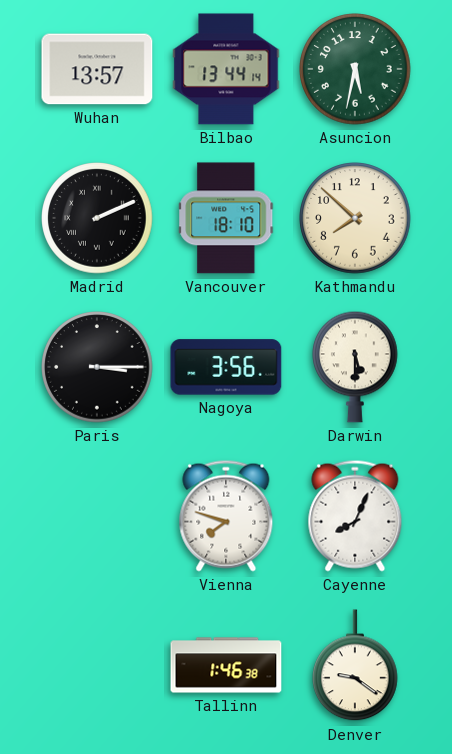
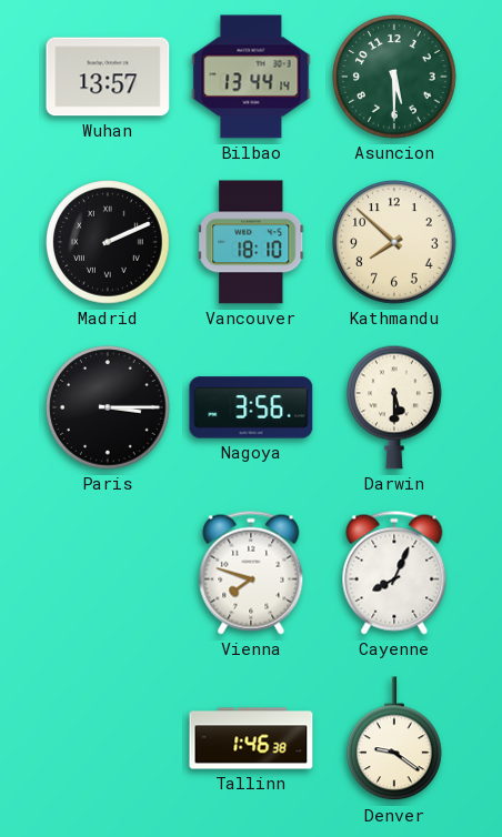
Asuncion: 5:32 -> 5:30
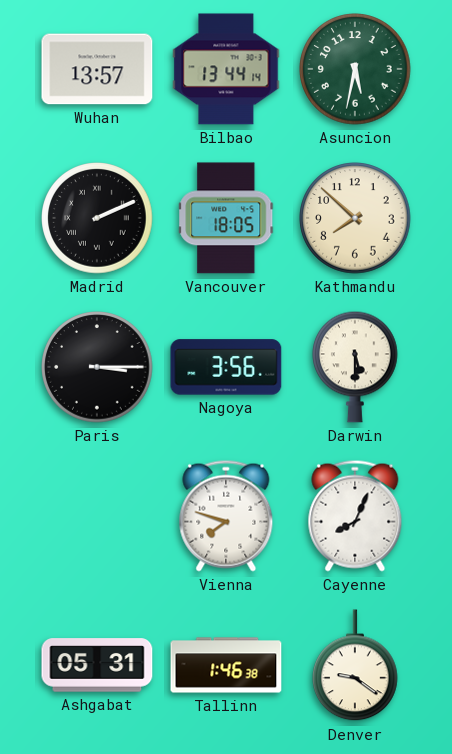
Asuncion: 5:30 -> 5:32
Vancouver: 18:10 -> 18:05
Ashgabat: none -> 05:31
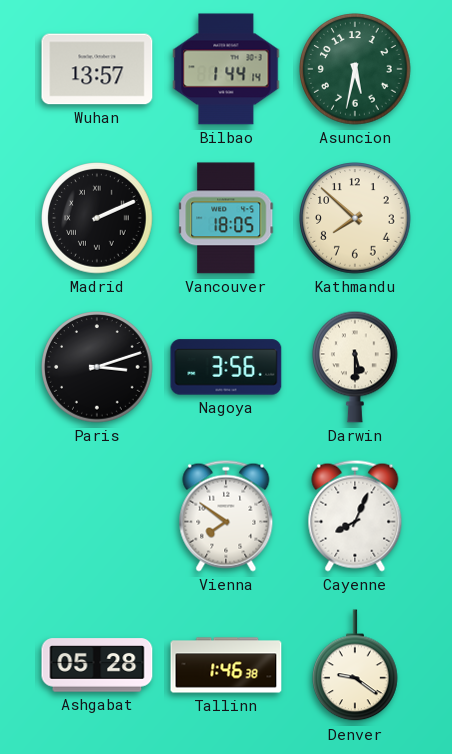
Bilbao: 13:44 -> 1:44
Paris: 3:15 -> 3:12
Vienna: 7:48 -> 7:51
Ashgabat: 05:31 -> 05:28
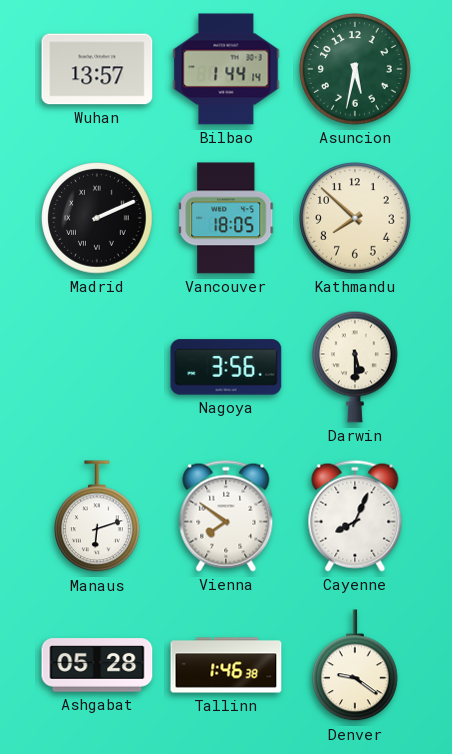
Paris: 3:12 -> none
Manaus: none -> 6:12
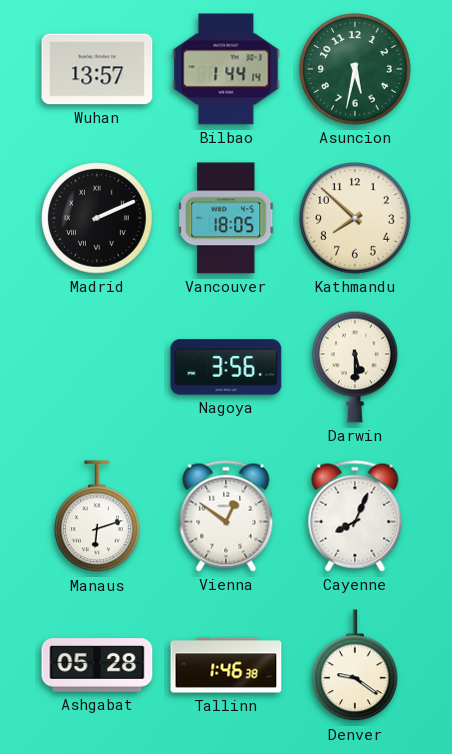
Vienna: 7:51 -> 12:51
